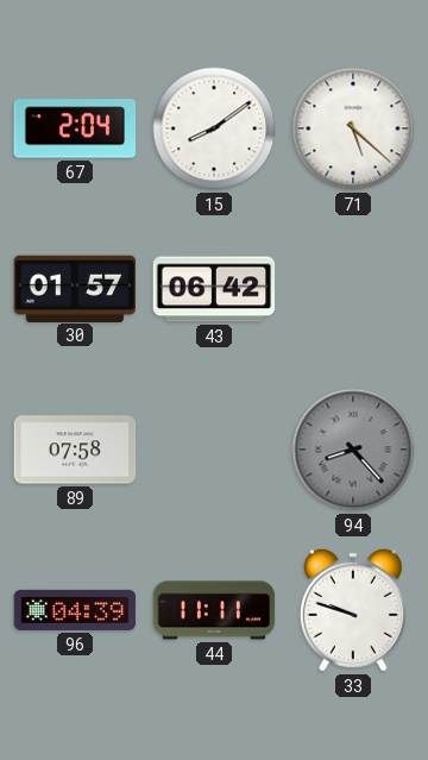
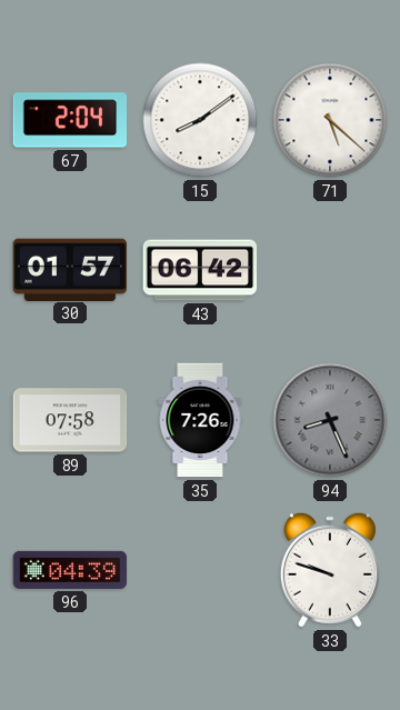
35: none -> 7:26
94: 8:23 -> 8:26
44: 11:11 -> none
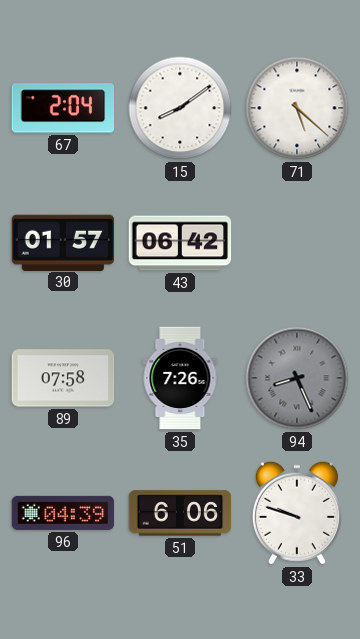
51: none -> 6:06
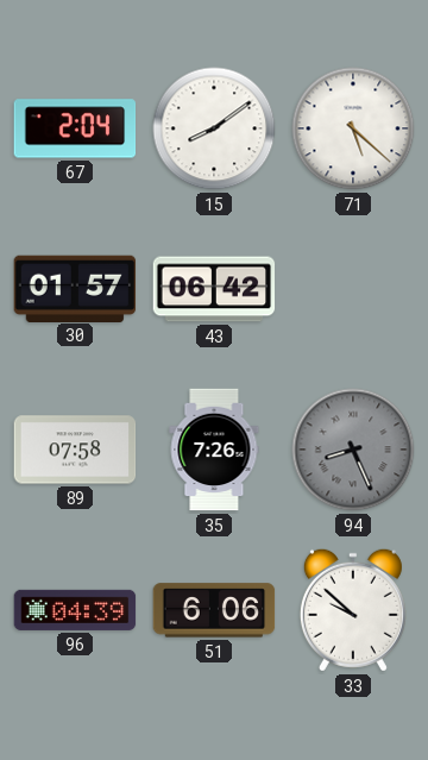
33: 9:48 -> 9:52
